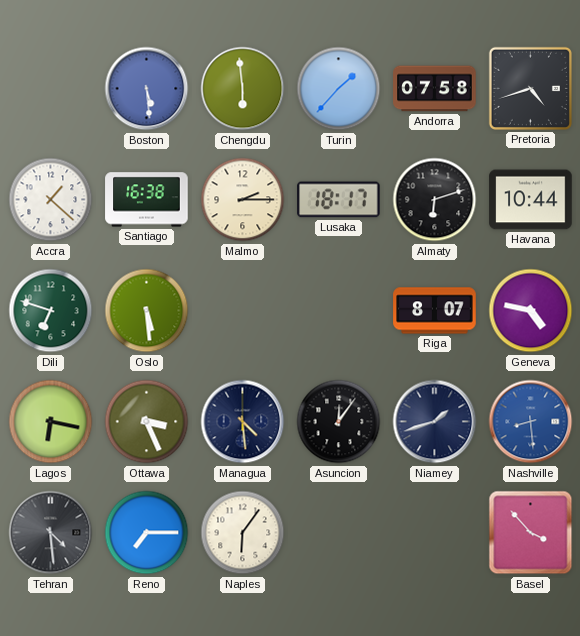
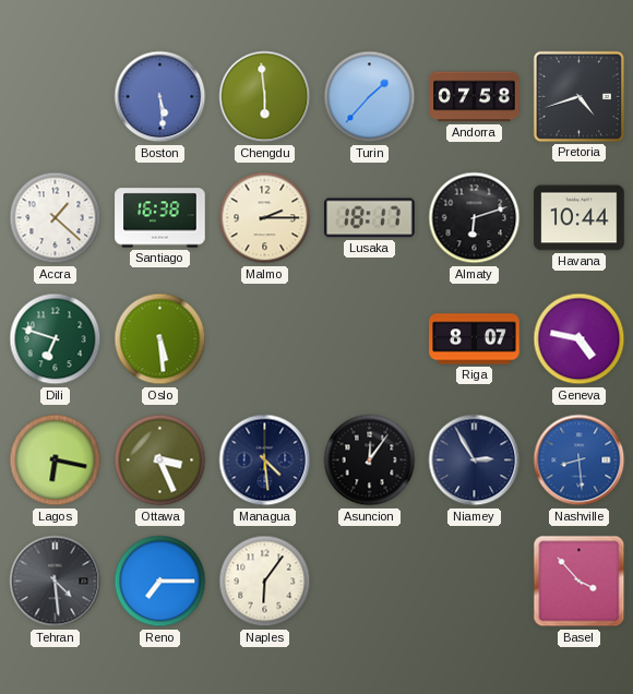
Niamey: 1:42 -> 2:55
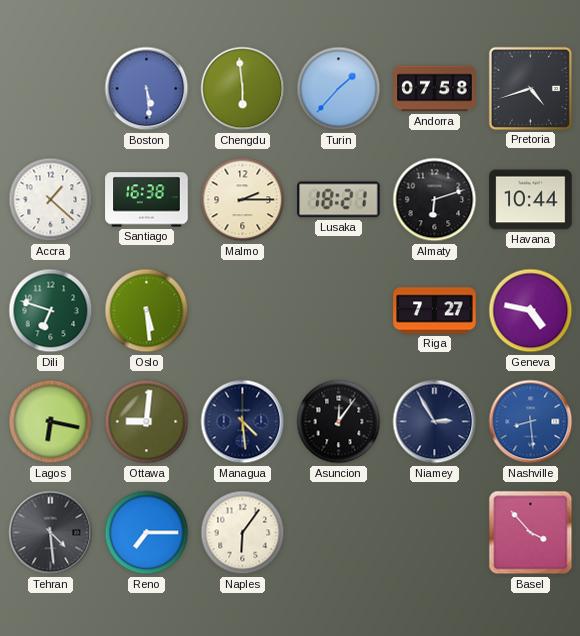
Lusaka: 18:17 -> 18:21
Riga: 8:07 -> 7:27
Ottawa: 3:26 -> 9:01
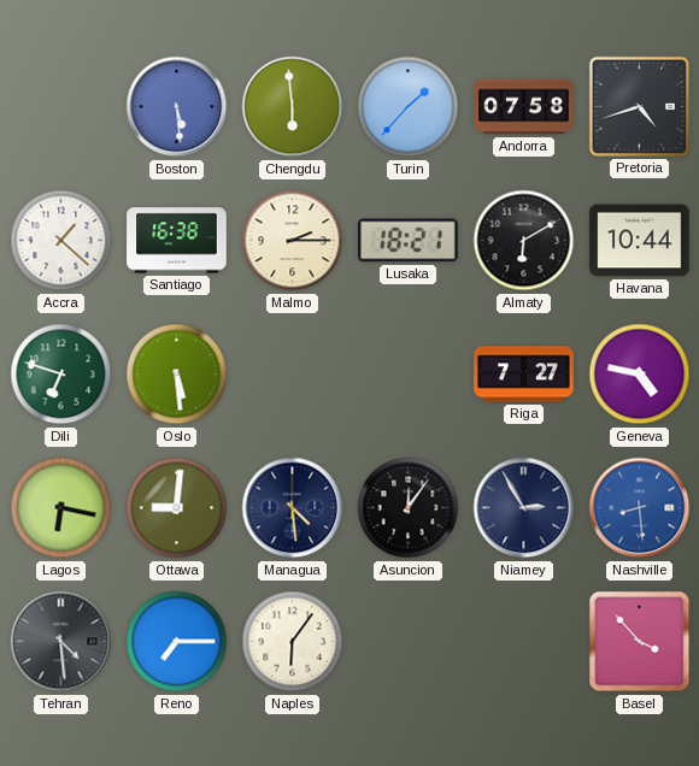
Almaty: 6:12 -> 6:10
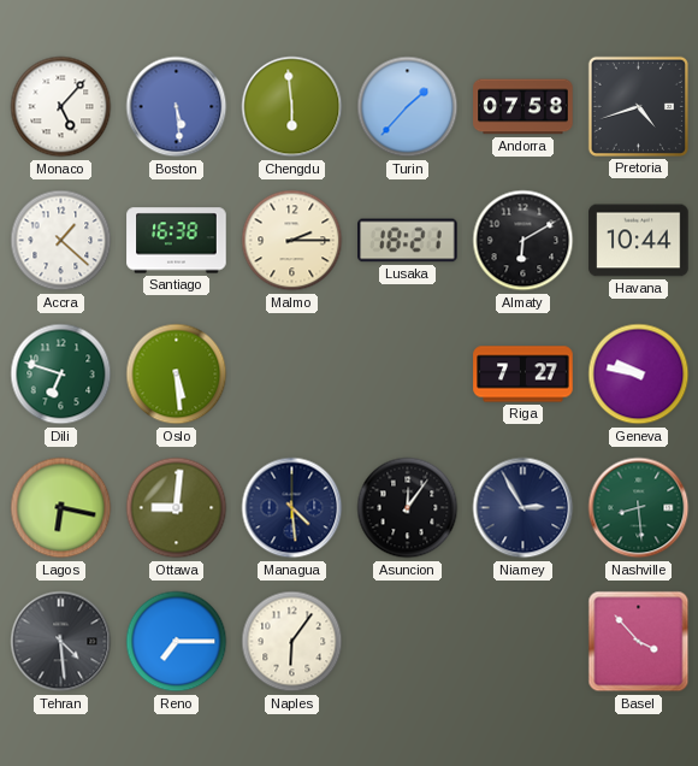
Monaco: none -> 5:07
Geneva: 4:47 -> 9:47
Nashville dial: blue -> green
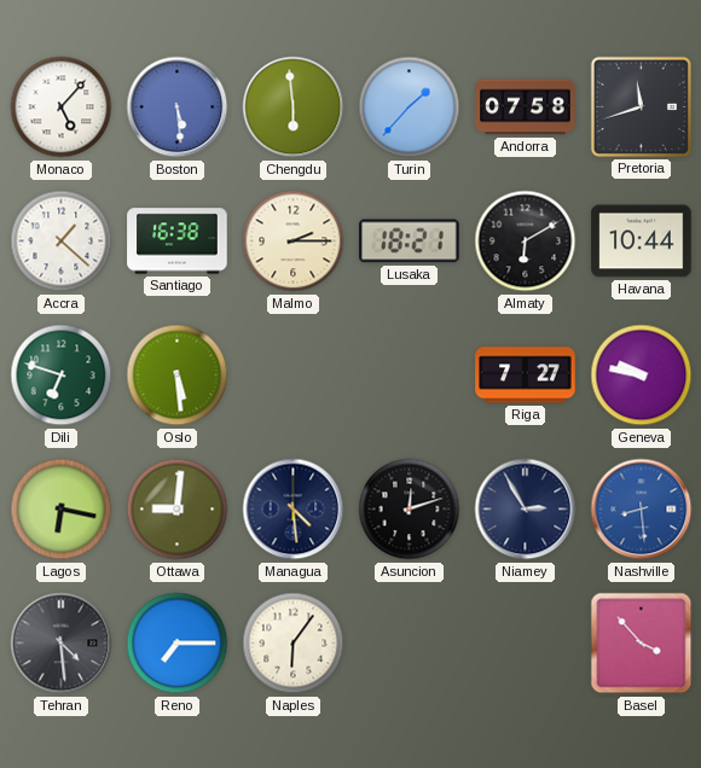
Pretoria: 4:42 -> 11:42
Asuncion: 12:06 -> 12:12
Nashville dial: green -> blue
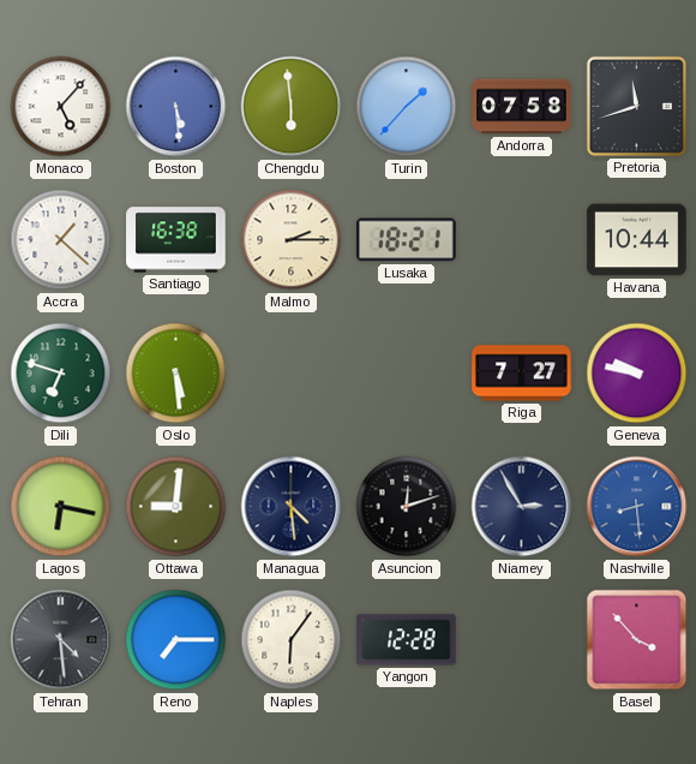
Almaty: 6:10 -> none
Yangon: none -> 12:28
